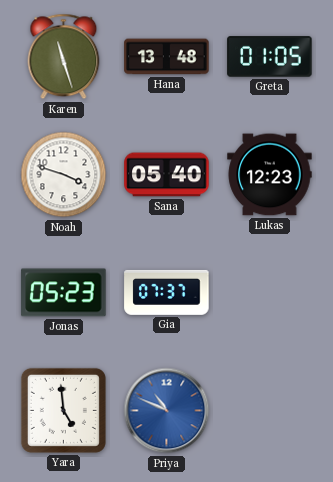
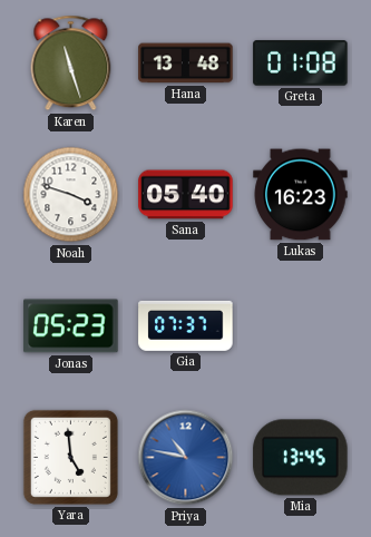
Greta: 01:05 -> 01:08
Lukas: 12:23 -> 16:23
Priya: 10:49 -> 10:47
Mia: none -> 13:45
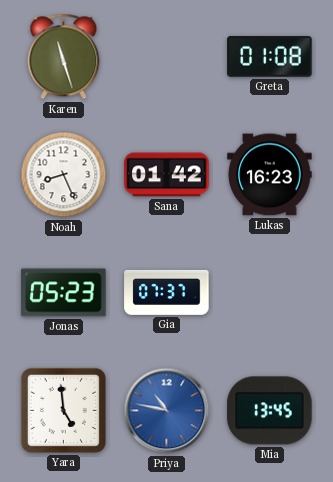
Hana: 13:48 -> none
Noah: 3:48 -> 8:26
Sana: 05:40 -> 01:42
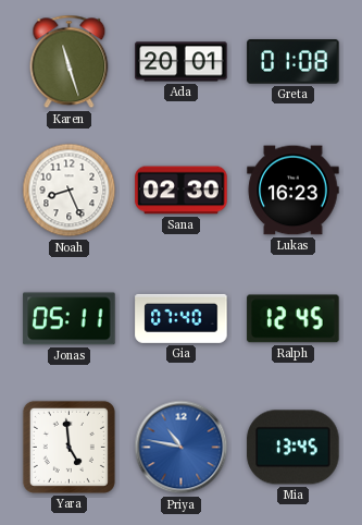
Ada: none -> 20:01
Sana: 01:42 -> 02:30
Jonas: 05:23 -> 05:11
Gia: 07:37 -> 07:40
Ralph: none -> 12:45
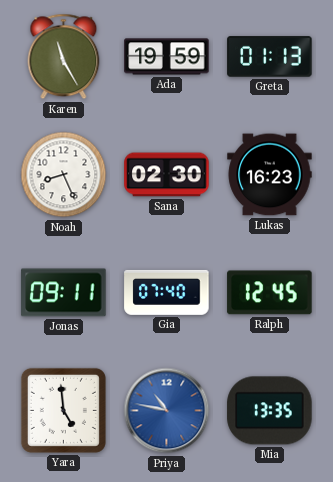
Karen: 11:27 -> 11:25
Ada: 20:01 -> 19:59
Greta: 01:08 -> 01:13
Jonas: 05:11 -> 09:11
Mia: 13:45 -> 13:35
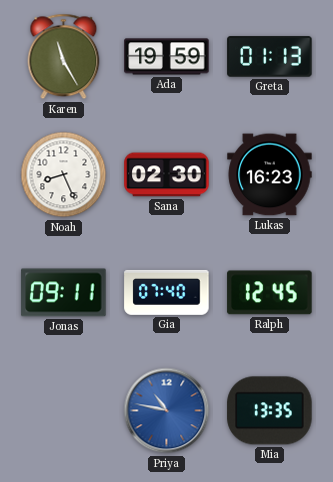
Yara: 4:59 -> none
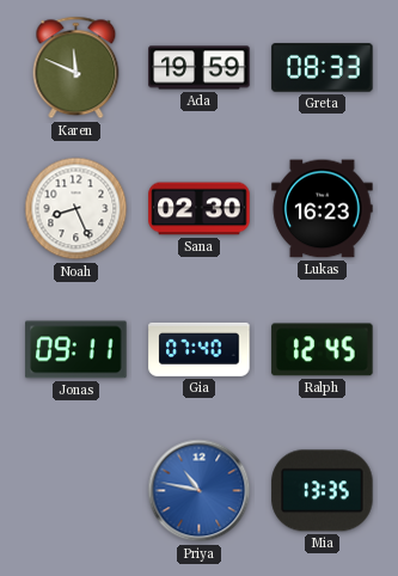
Karen: 11:25 -> 11:49
Greta: 01:13 -> 08:33
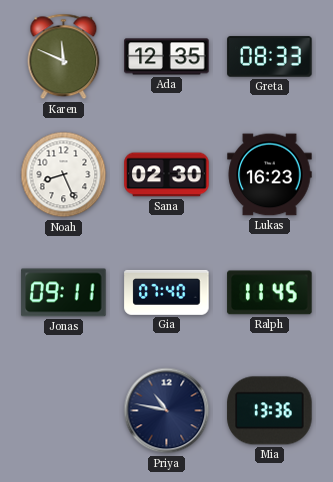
Ada: 19:59 -> 12:35
Ralph: 12:45 -> 11:45
Priya dial: blue -> navy
Mia: 13:35 -> 13:36
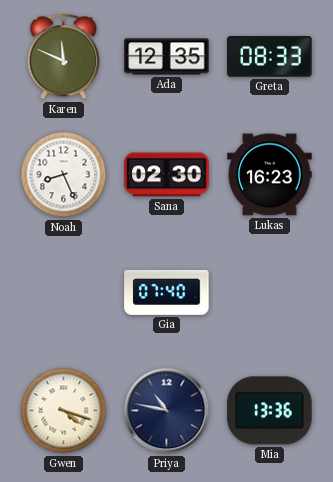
Jonas: 09:11 -> none
Ralph: 11:45 -> none
Gwen: none -> 4:18
